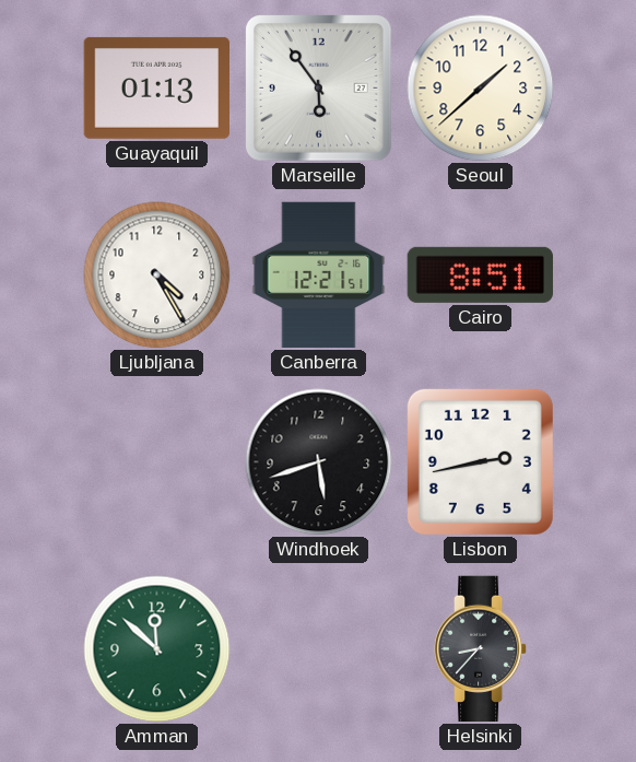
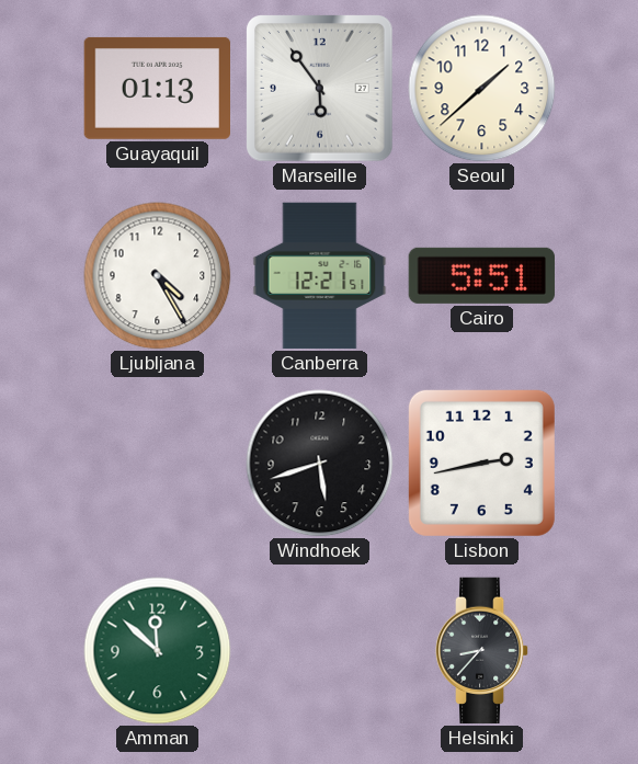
Cairo: 8:51 -> 5:51
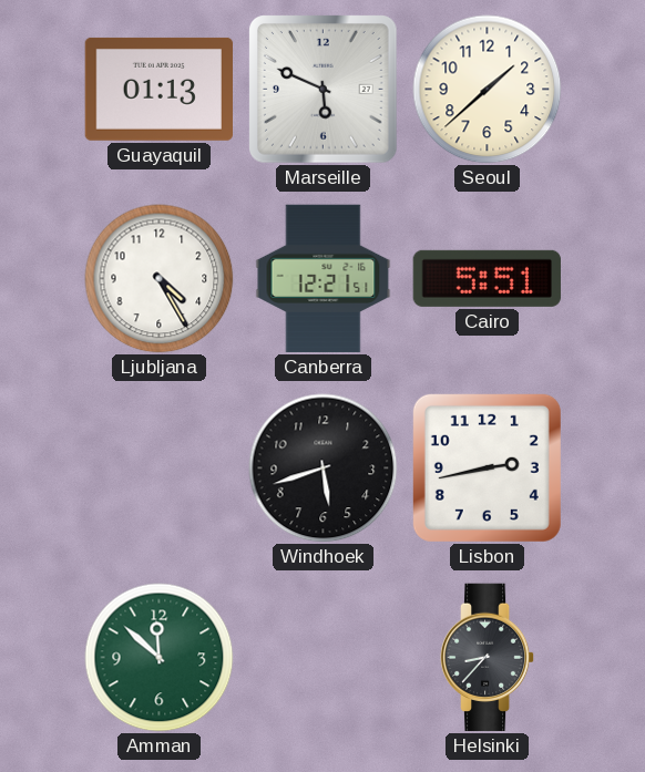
Marseille: 5:54 -> 5:49
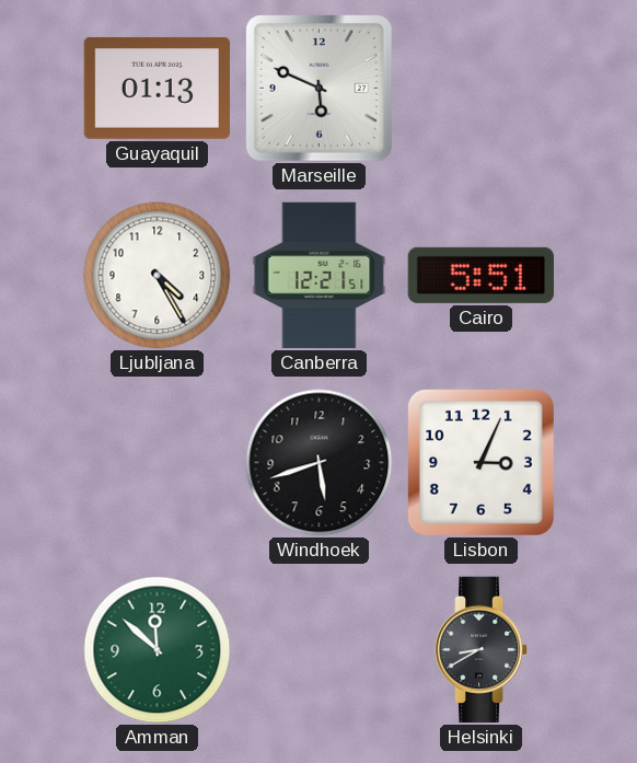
Seoul: 1:38 -> none
Lisbon: 2:43 -> 3:04
Helsinki: 8:37 -> 8:40
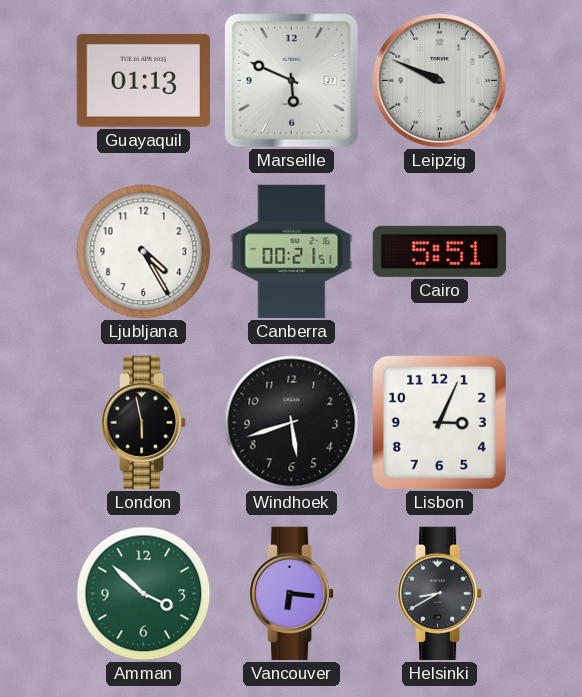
Leipzig: none -> 9:49
Canberra: 12:21 -> 00:21
London: none -> 5:58
Amman: 11:52 -> 3:52
Vancouver: none -> 6:16
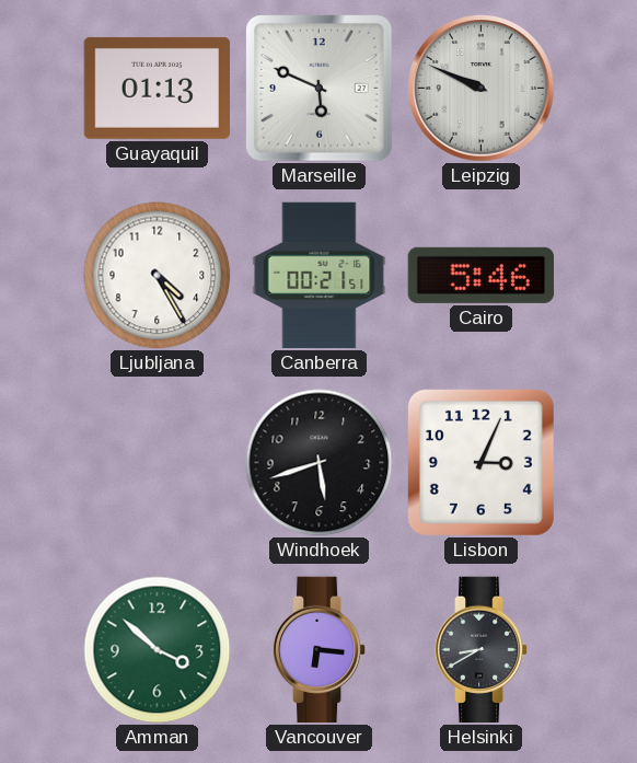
Cairo: 5:51 -> 5:46
London: 5:58 -> none
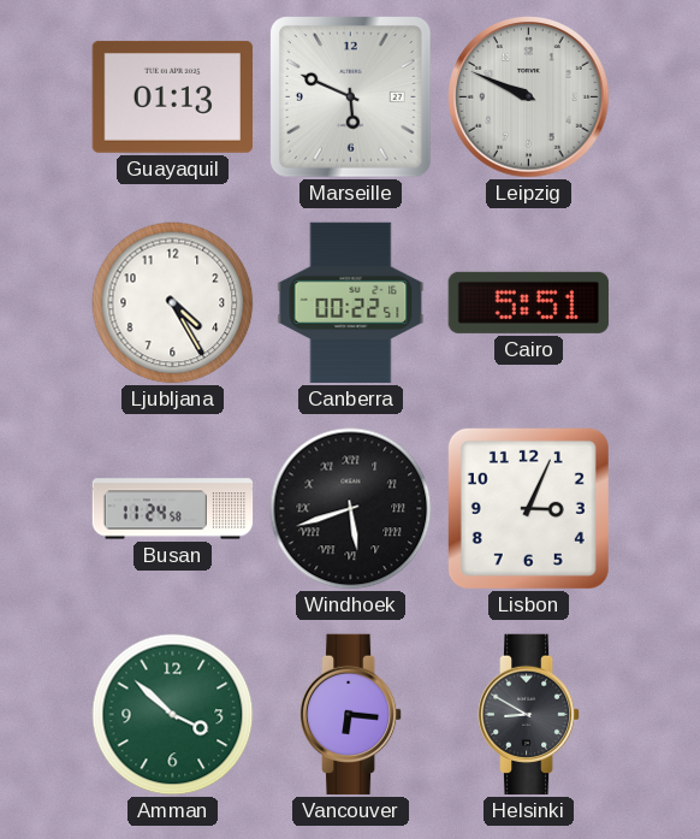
Canberra: 00:21 -> 00:22
Cairo: 5:46 -> 5:51
Busan: none -> 11:24
Windhoek numerals: Arabic -> Roman
Helsinki: 8:40 -> 8:50
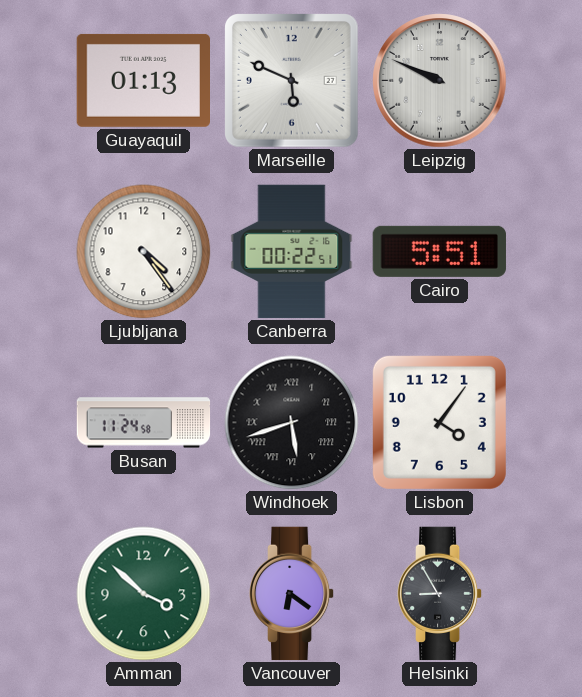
Ljubljana: 4:25 -> 4:24
Lisbon: 3:04 -> 4:06
Vancouver: 6:16 -> 6:21
Helsinki: 8:50 -> 8:55
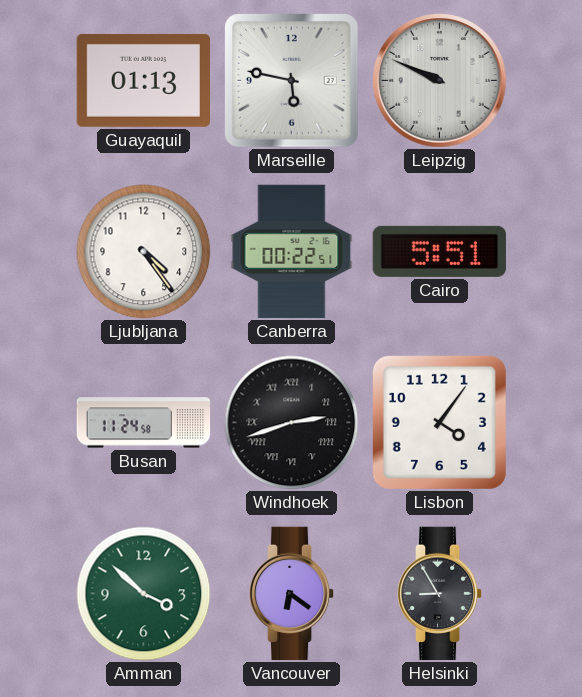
Marseille: 5:49 -> 5:47
Windhoek: 5:42 -> 2:42
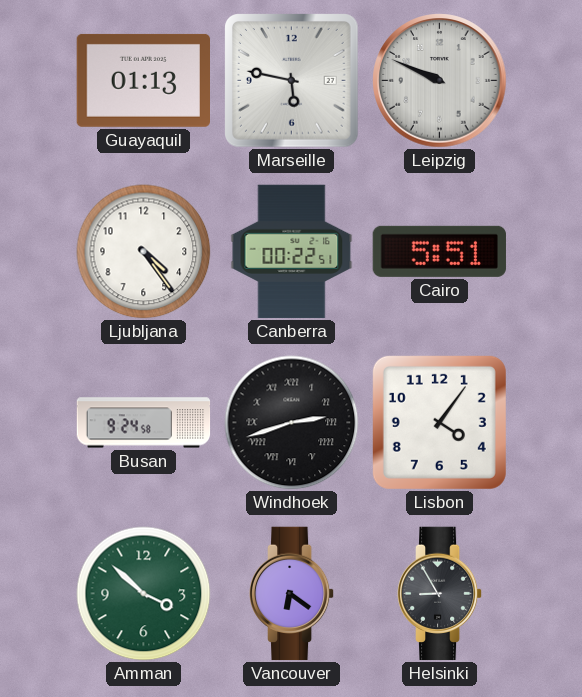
Busan: 11:24 -> 9:24
